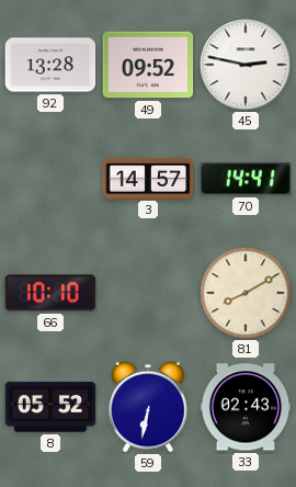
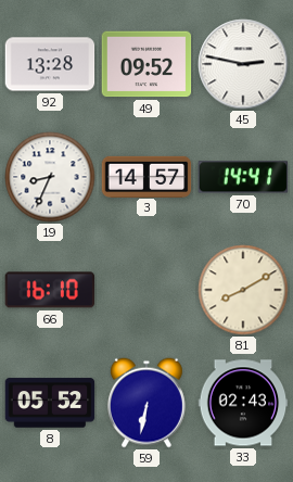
19: none -> 8:34
66: 10:10 -> 16:10
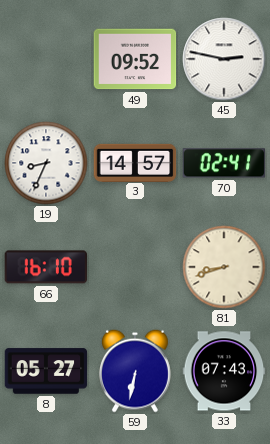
92: 13:28 -> none
70: 14:41 -> 02:41
81: 8:10 -> 8:42
8: 05:52 -> 05:27
33: 02:43 -> 07:43
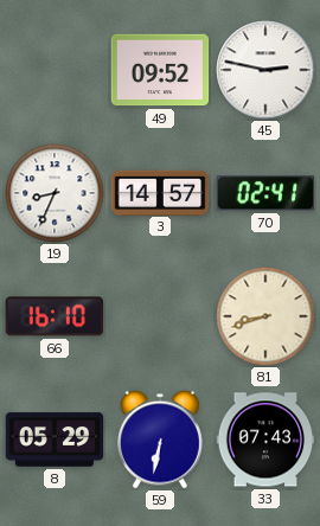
8: 05:27 -> 05:29
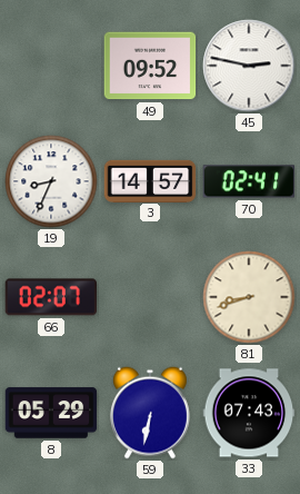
66: 16:10 -> 02:07
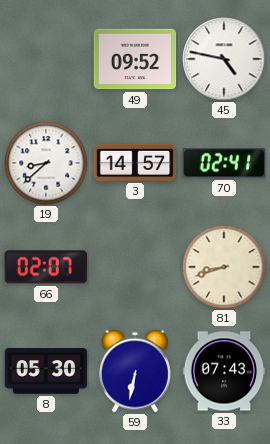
45: 2:47 -> 4:47
19: 8:34 -> 8:38
8: 05:29 -> 05:30
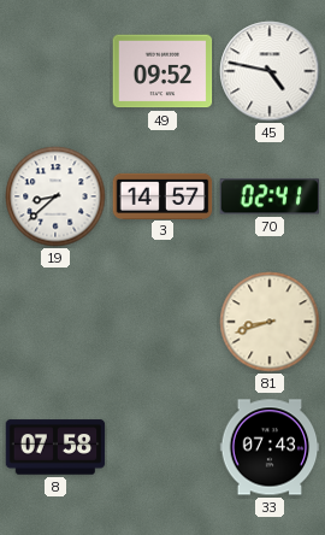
66: 02:07 -> none
8: 05:30 -> 07:58
59: 6:32 -> none
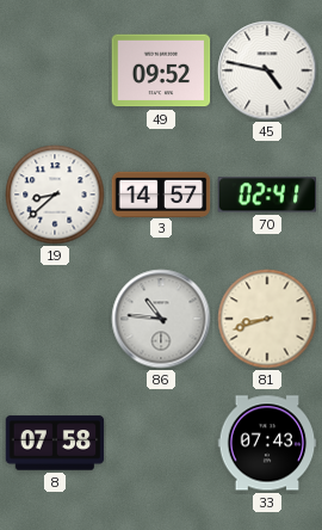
86: none -> 10:46
